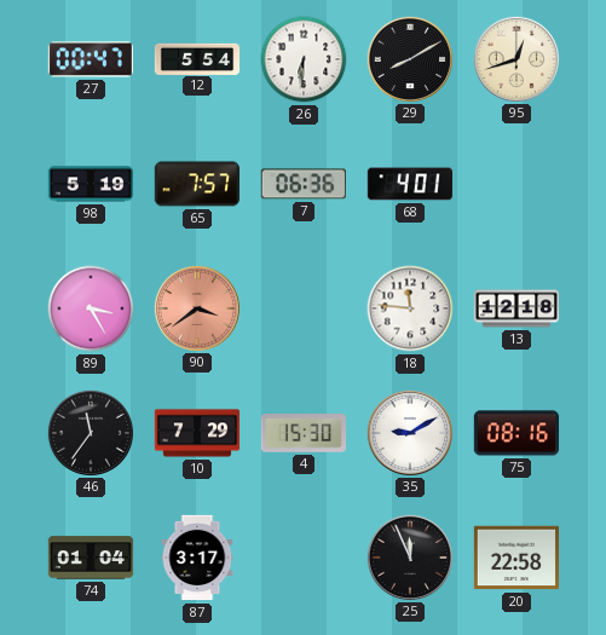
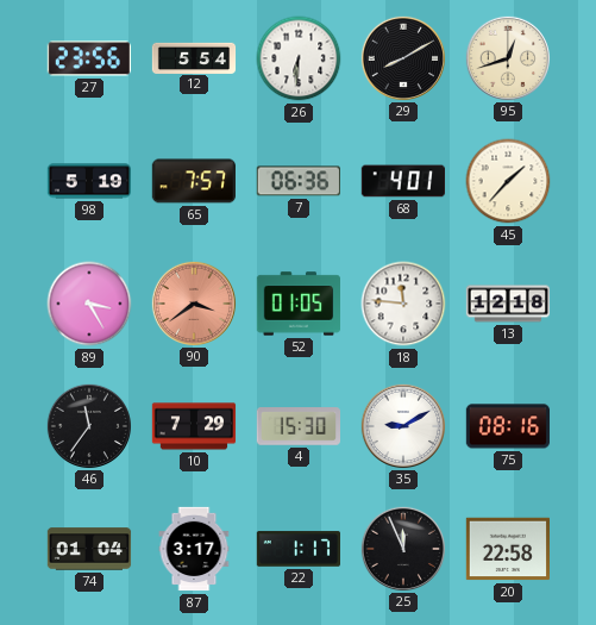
27: 00:47 -> 23:56
45: none -> 1:37
52: none -> 01:05
22: none -> 1:17
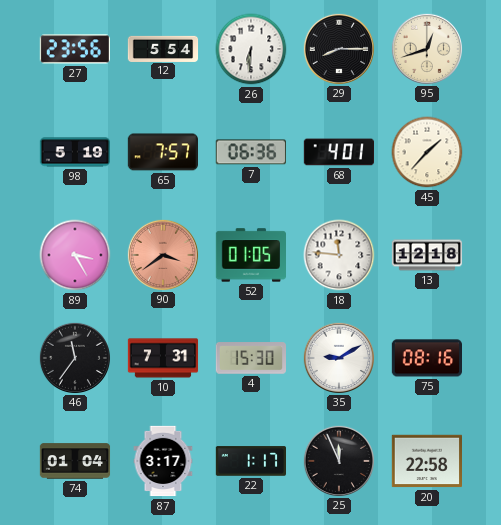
29: 8:10 -> 8:15
10: 7:29 -> 7:31
